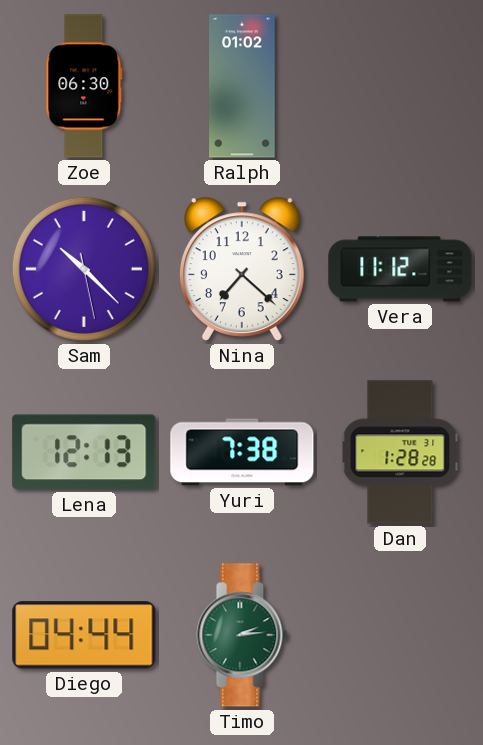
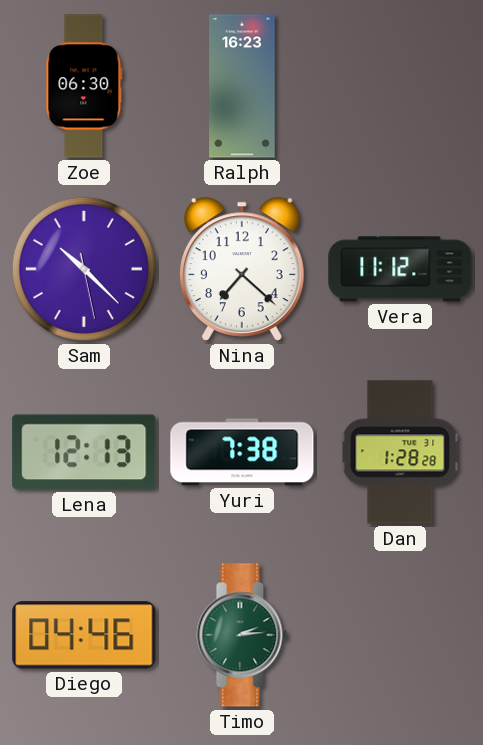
Ralph: 01:02 -> 16:23
Diego: 04:44 -> 04:46
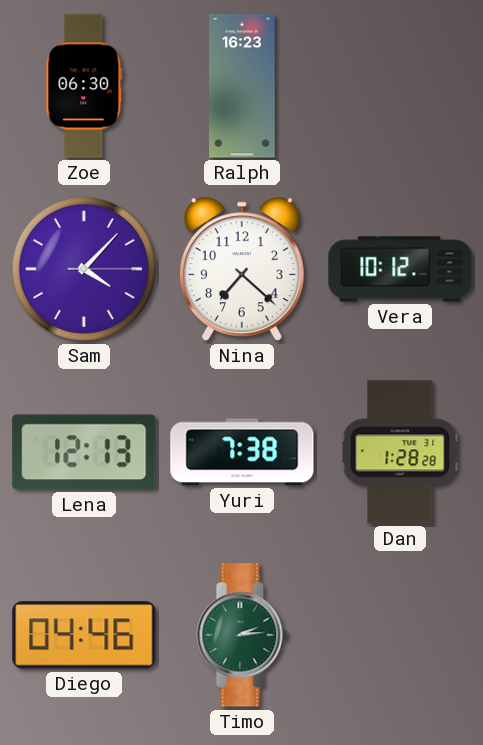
Sam: 10:22 -> 4:07
Vera: 11:12 -> 10:12
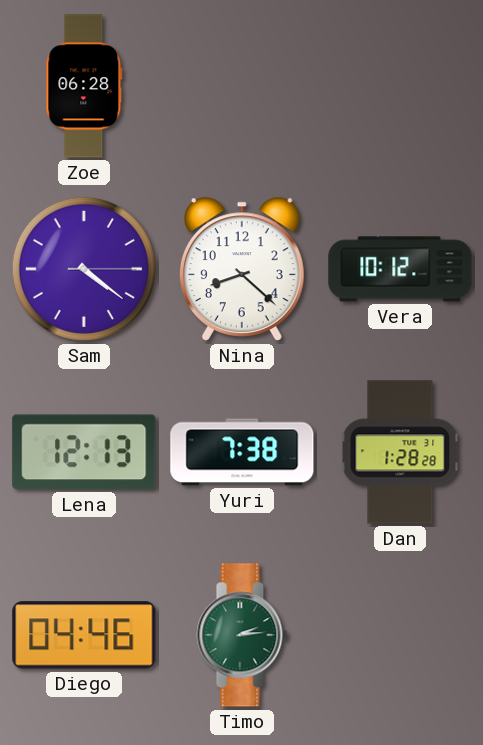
Zoe: 06:30 -> 06:28
Ralph: 16:23 -> none
Sam: 4:07 -> 4:21
Nina: 7:22 -> 8:22
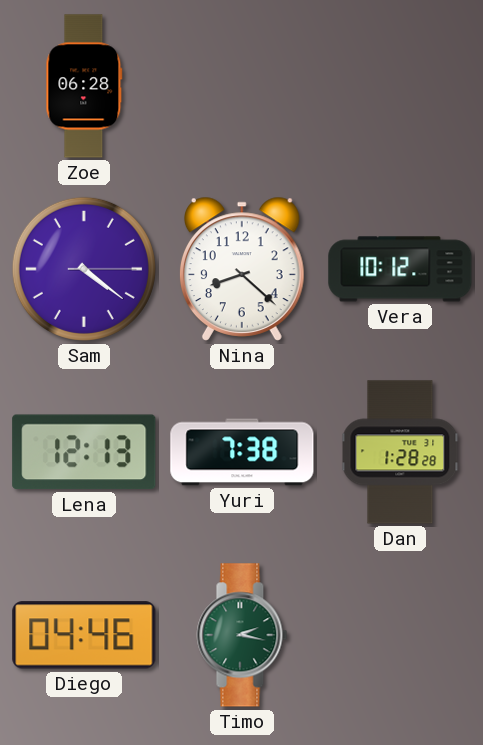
Timo: 2:14 -> 2:17
